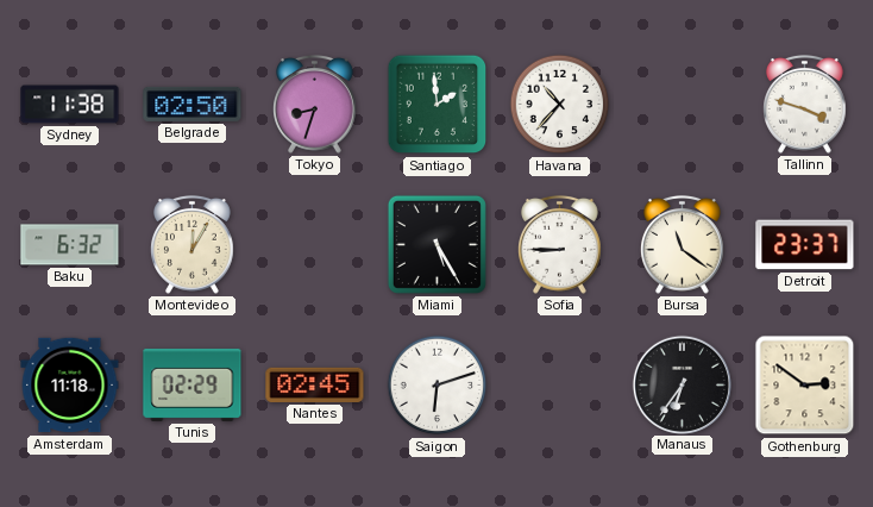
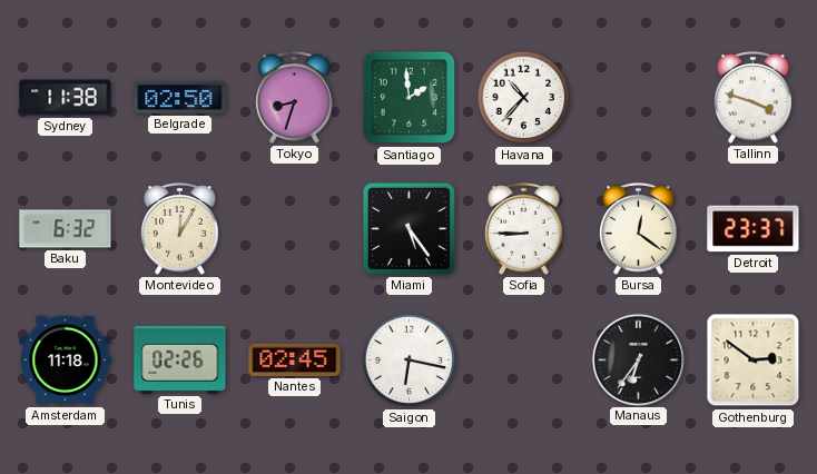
Miami: 5:25 -> 5:24
Bursa: 11:21 -> 12:21
Tunis: 02:29 -> 02:26
Saigon: 6:12 -> 6:17
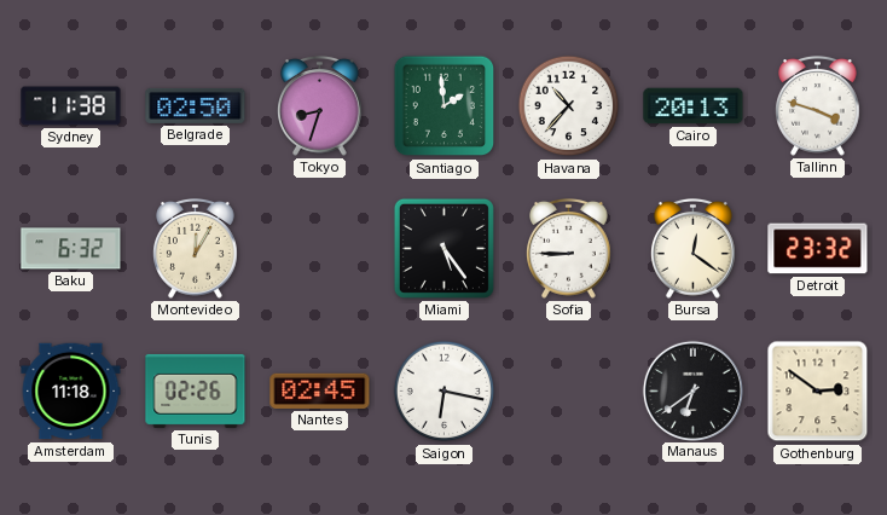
Cairo: none -> 20:13
Detroit: 23:37 -> 23:32
Manaus: 6:36 -> 6:39
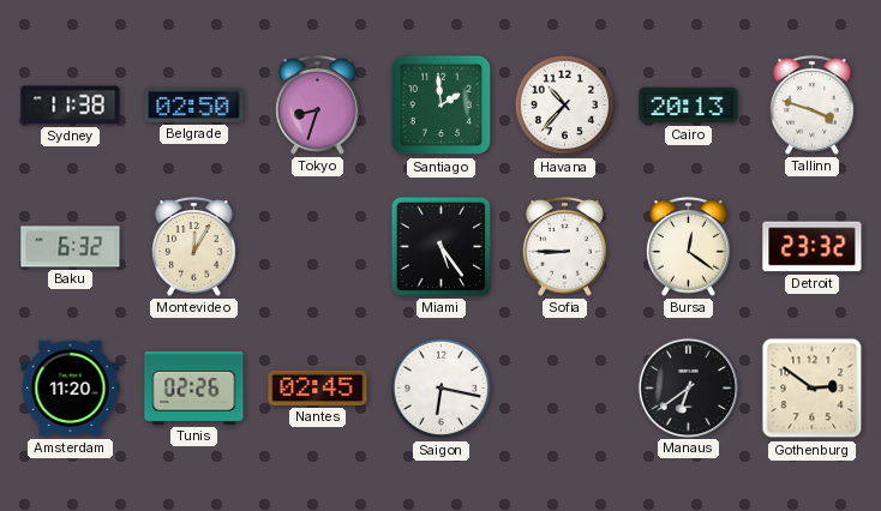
Amsterdam: 11:18 -> 11:20
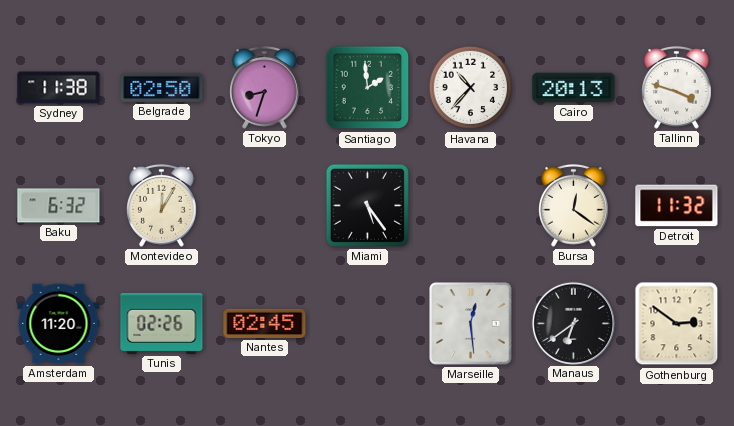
Sofia: 8:45 -> none
Detroit: 23:32 -> 11:32
Saigon: 6:17 -> none
Marseille: none -> 12:29
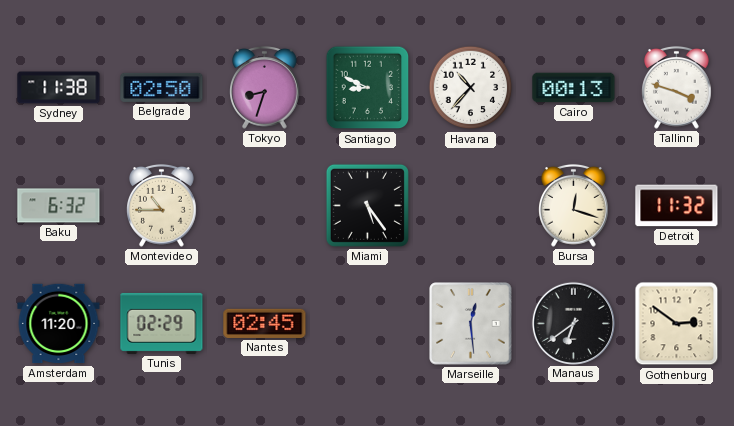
Santiago: 1:59 -> 8:49
Cairo: 20:13 -> 00:13
Montevideo: 12:05 -> 10:45
Bursa: 12:21 -> 12:18
Tunis: 02:26 -> 02:29
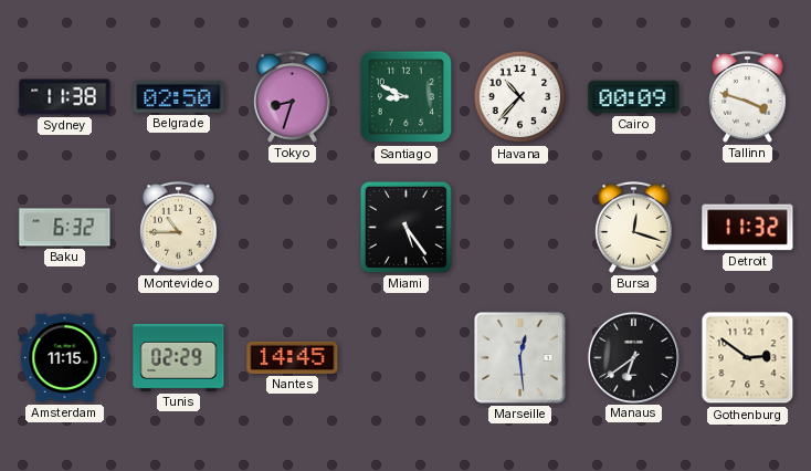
Cairo: 00:13 -> 00:09
Amsterdam: 11:20 -> 11:15
Nantes: 02:45 -> 14:45
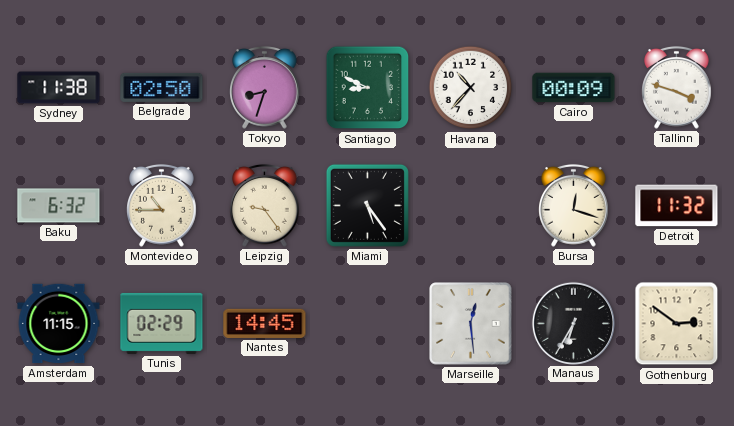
Leipzig: none -> 9:24
Manaus: 6:39 -> 6:35
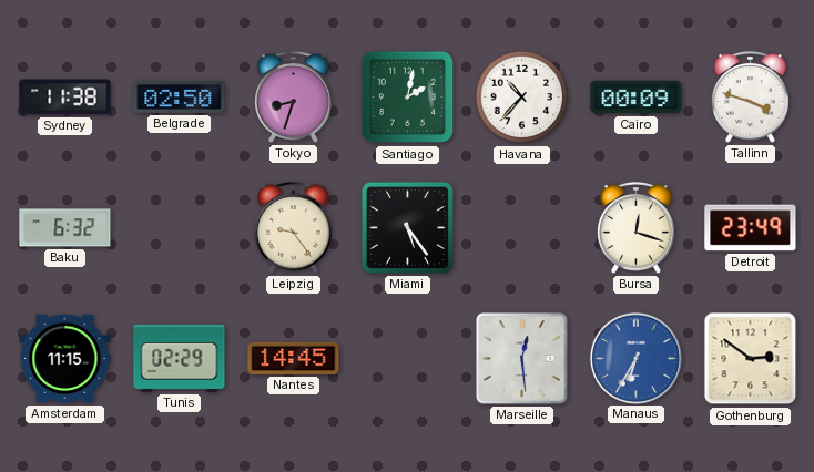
Santiago: 8:49 -> 2:02
Montevideo: 10:45 -> none
Detroit: 11:32 -> 23:49
Manaus dial: black -> blue
